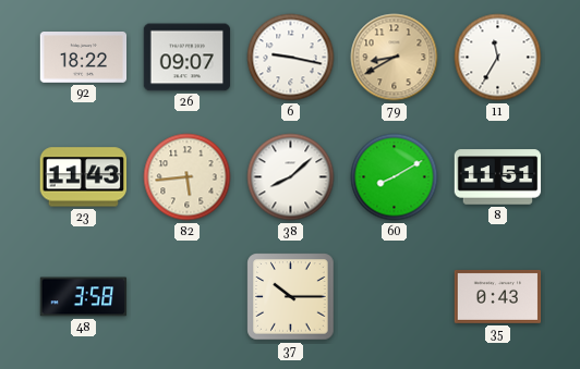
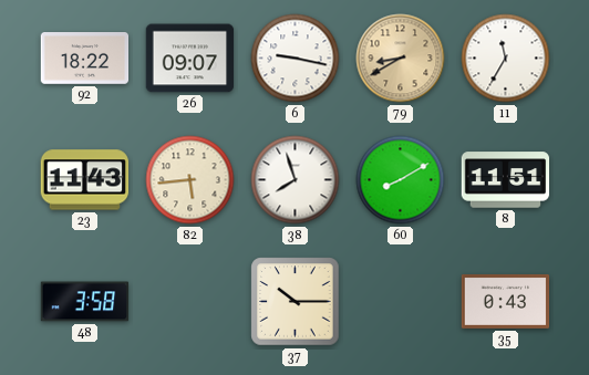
38: 8:08 -> 7:57
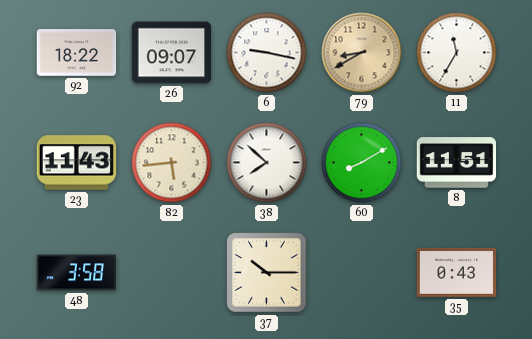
38: 7:57 -> 7:52
